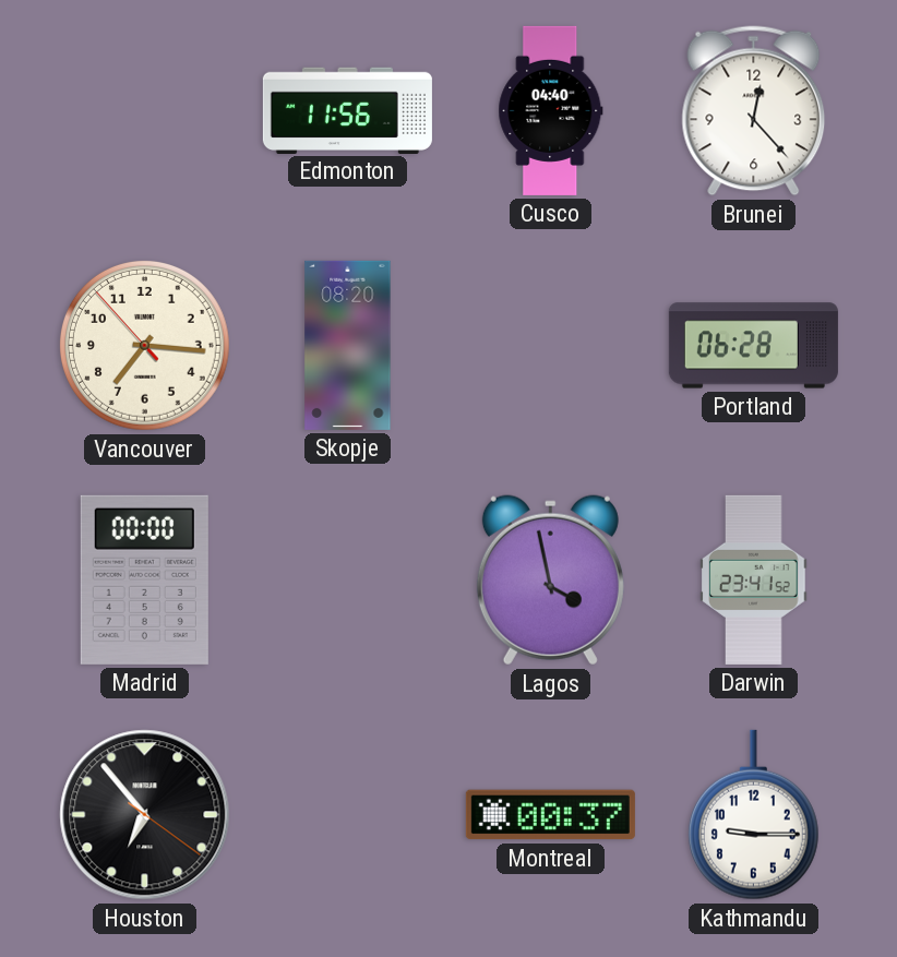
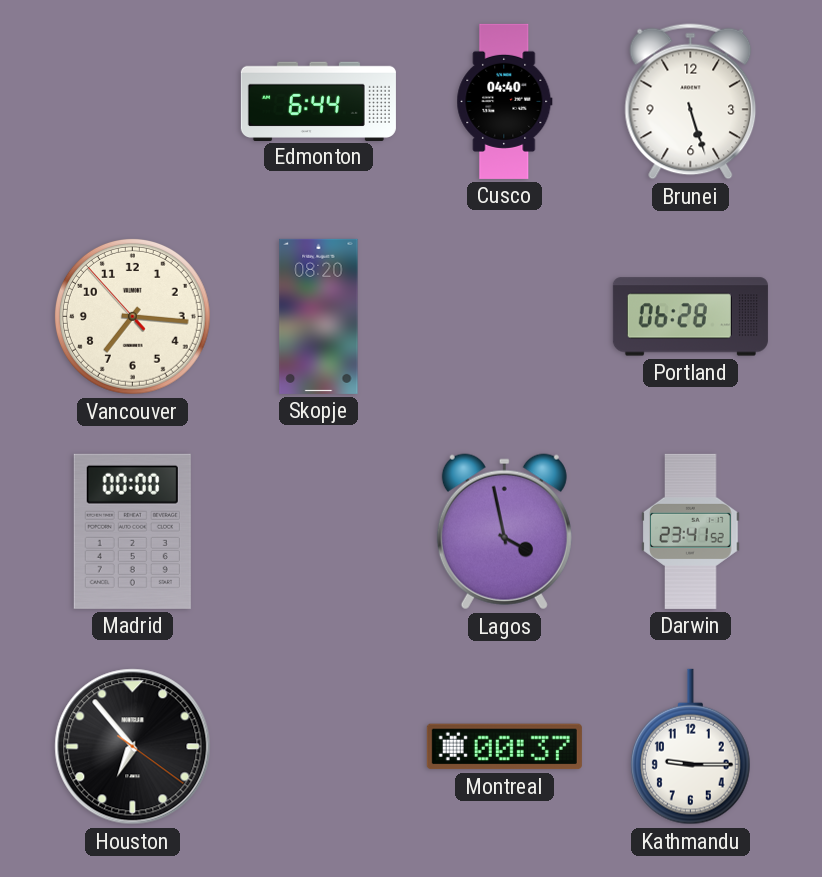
Edmonton: 11:56 -> 6:44
Brunei: 12:23 -> 5:27
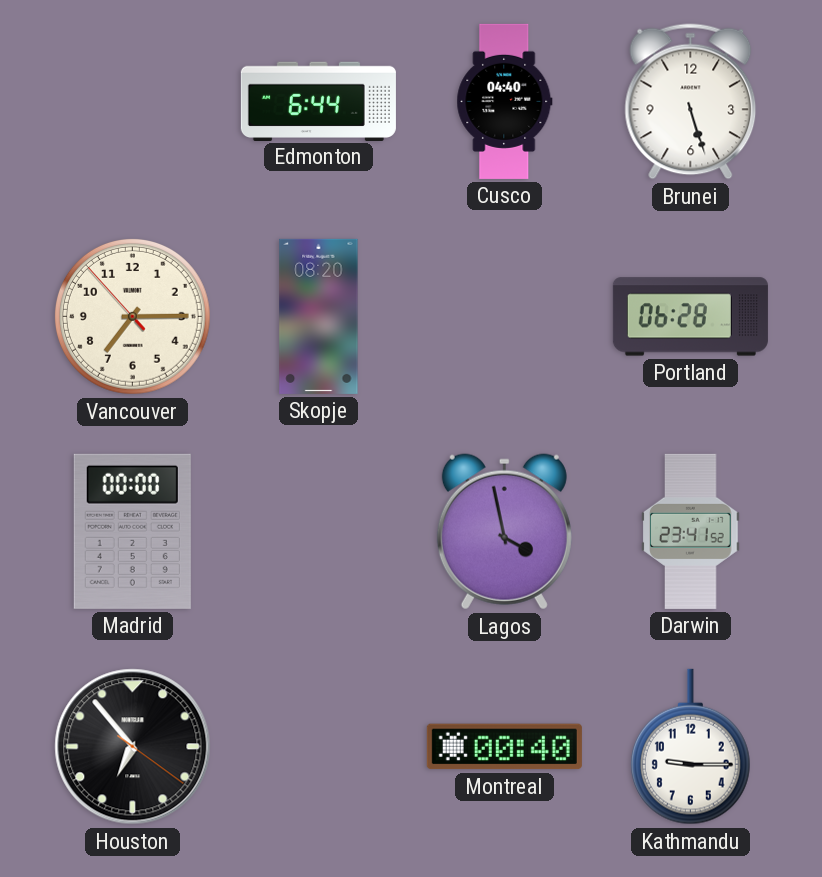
Vancouver: 7:15 -> 7:14
Montreal: 00:37 -> 00:40
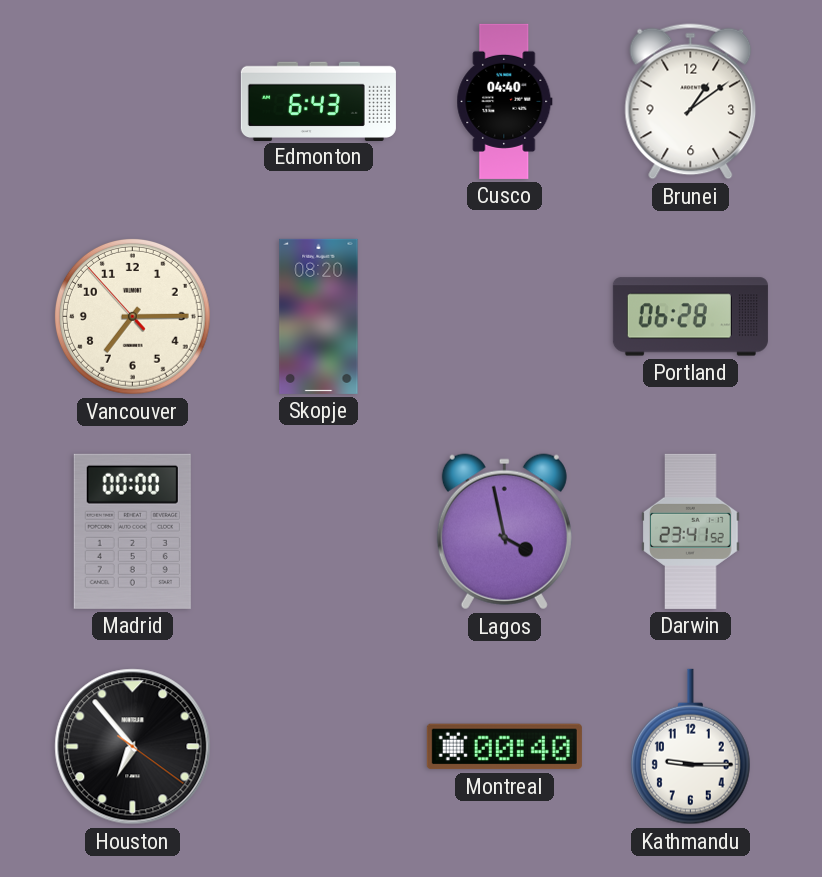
Edmonton: 6:44 -> 6:43
Brunei: 5:27 -> 1:09
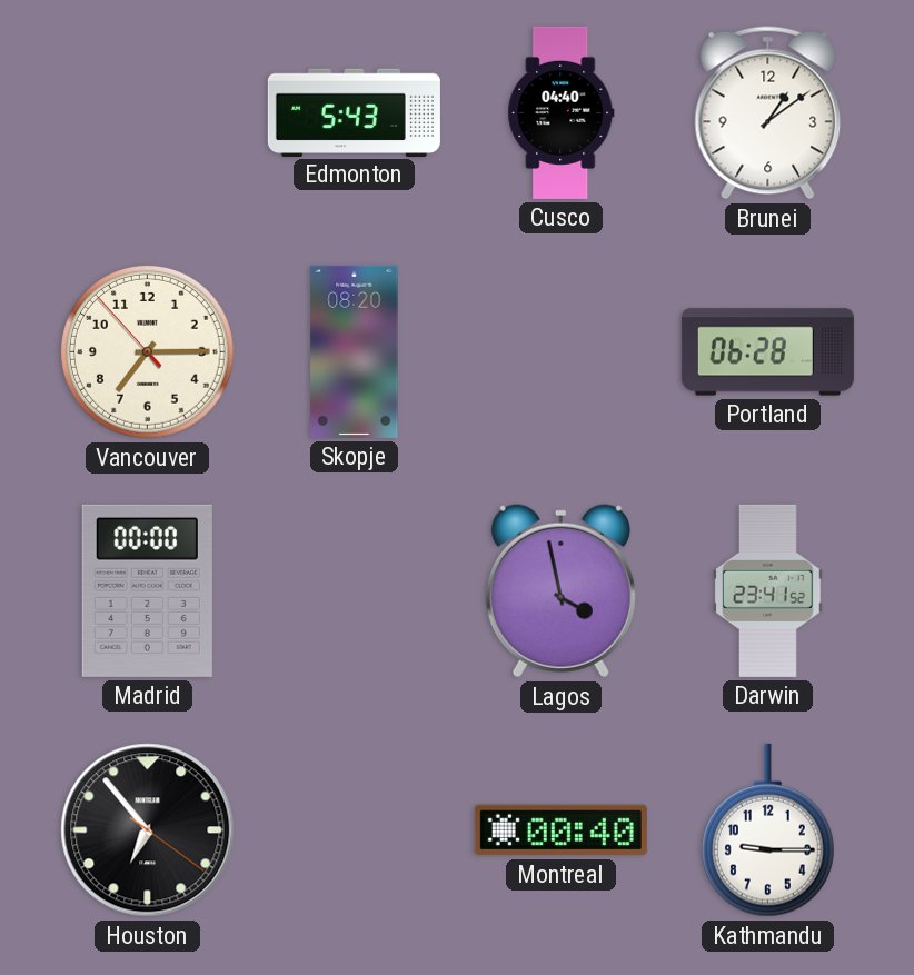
Edmonton: 6:43 -> 5:43
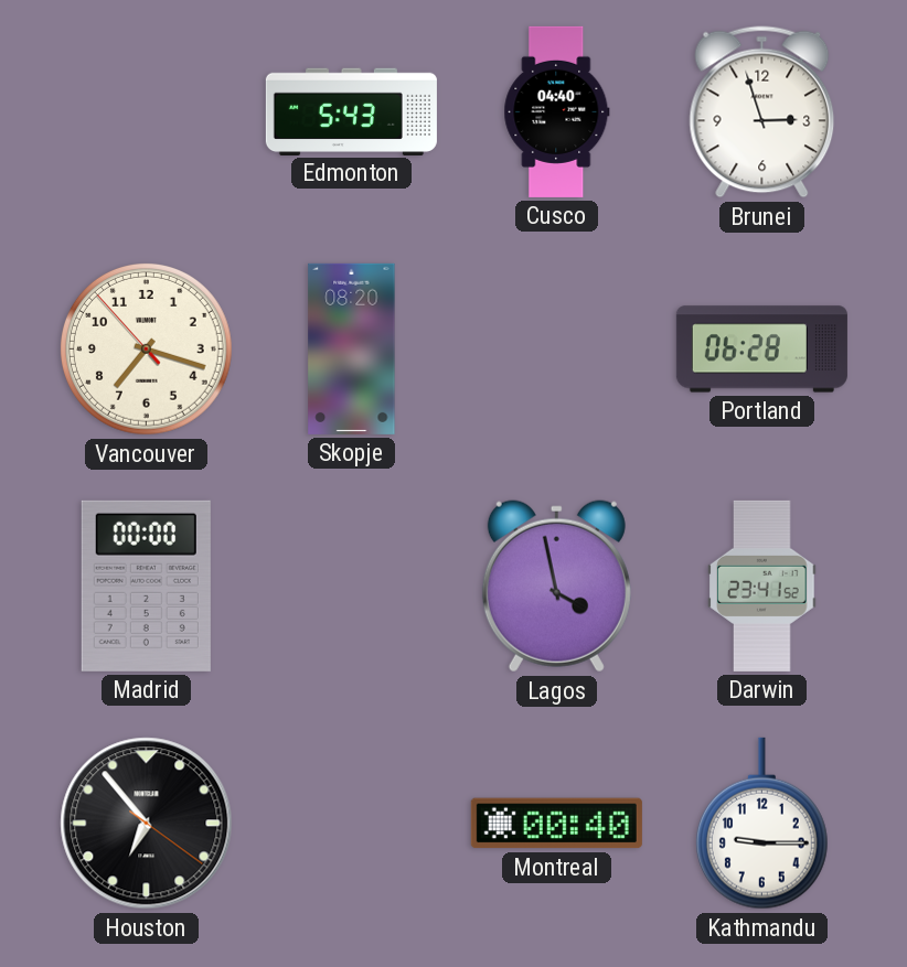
Brunei: 1:09 -> 2:57
Vancouver: 7:14 -> 7:17
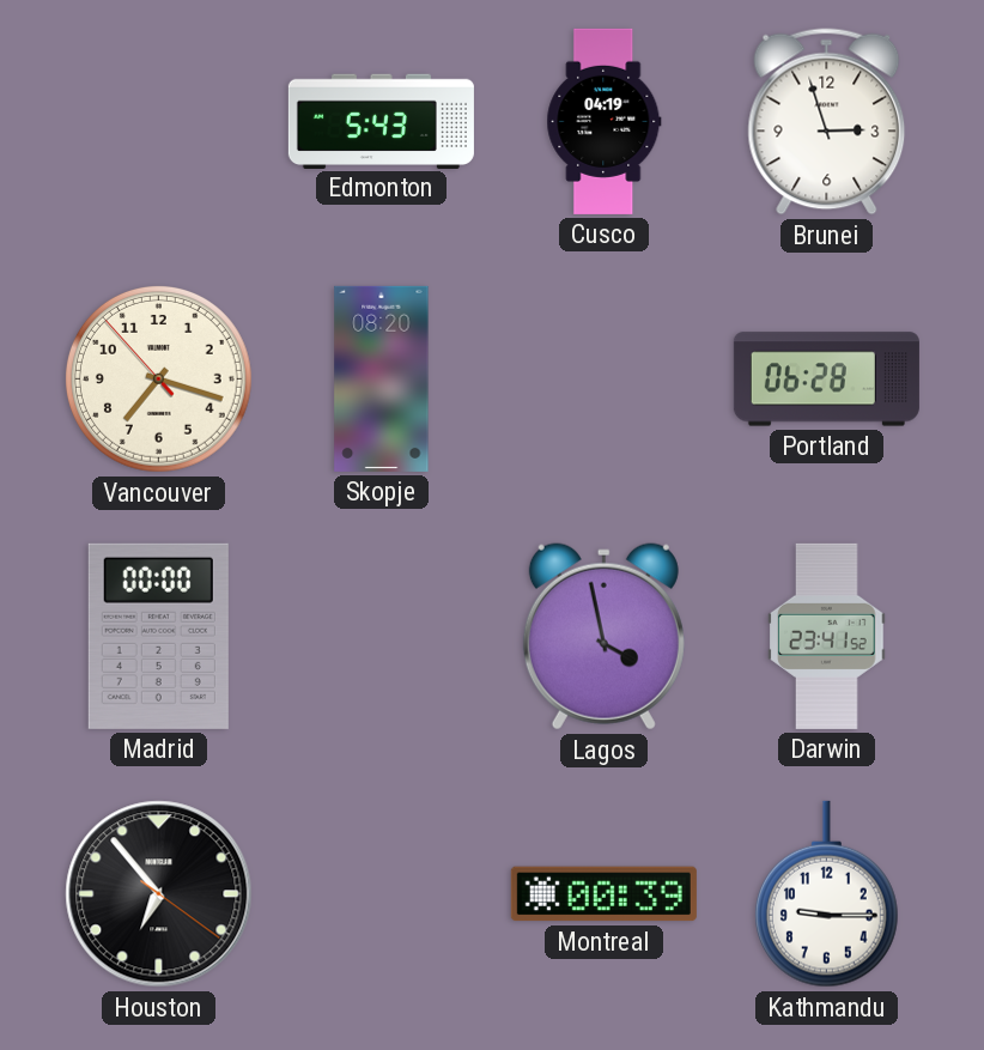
Cusco: 04:40 -> 04:19
Montreal: 00:40 -> 00:39
